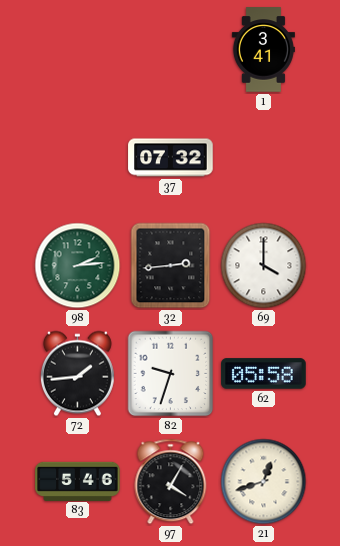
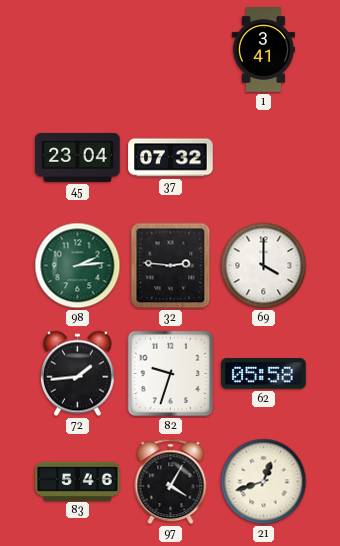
45: none -> 23:04
32: 2:44 -> 2:46
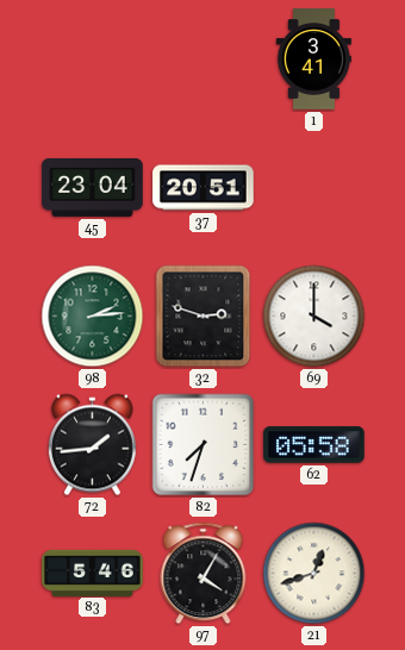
37: 07:32 -> 20:51
32: 2:46 -> 2:48
82: 9:33 -> 7:33
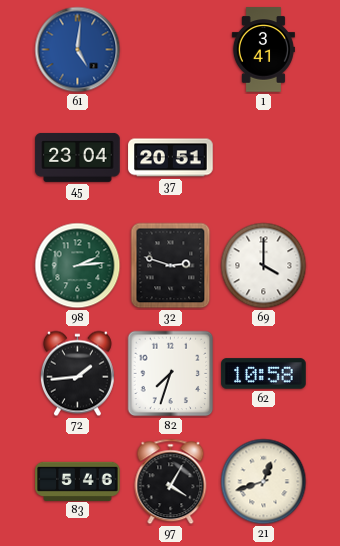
61: none -> 5:01
62: 05:58 -> 10:58
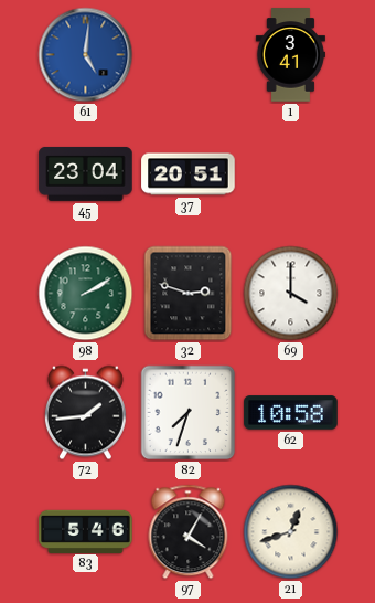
98: 2:14 -> 2:10
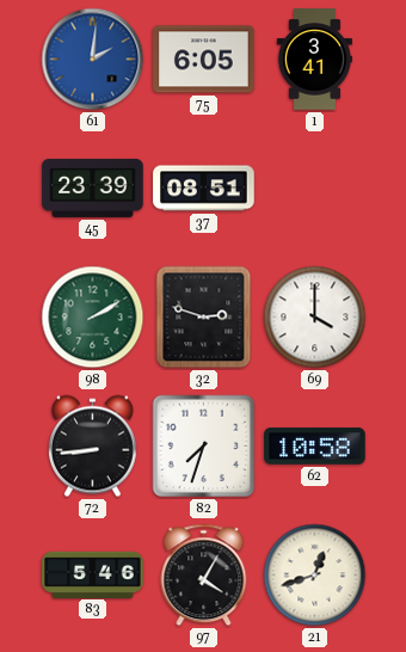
61: 5:01 -> 2:01
75: none -> 6:05
45: 23:04 -> 23:39
37: 20:51 -> 08:51
72: 1:44 -> 8:44
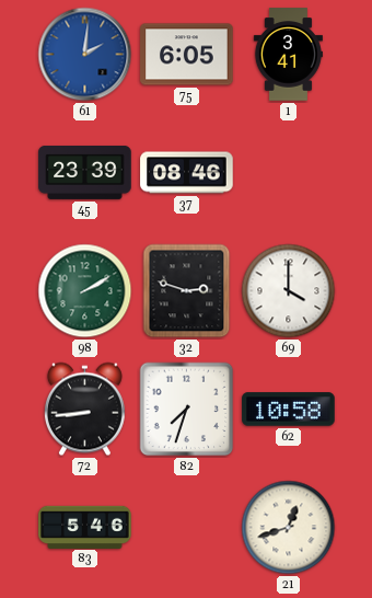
37: 08:51 -> 08:46
97: 4:05 -> none
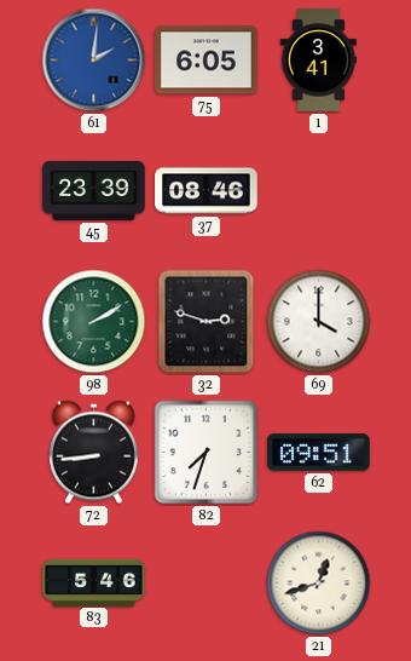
62: 10:58 -> 09:51
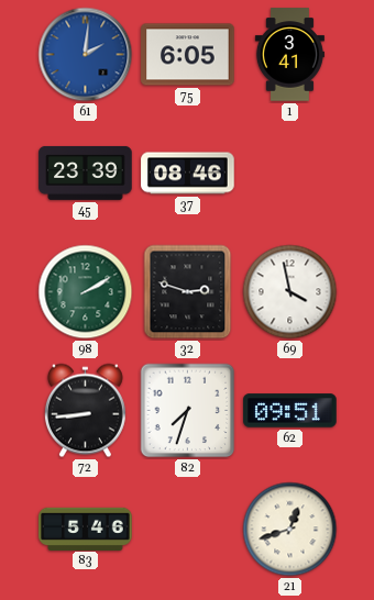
69: 4:00 -> 3:58
